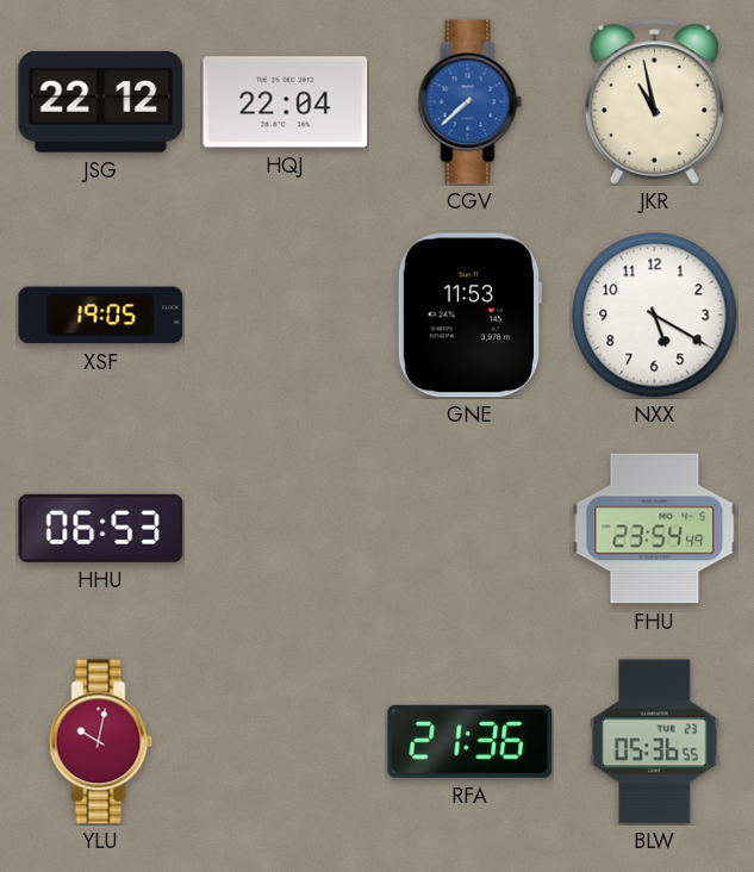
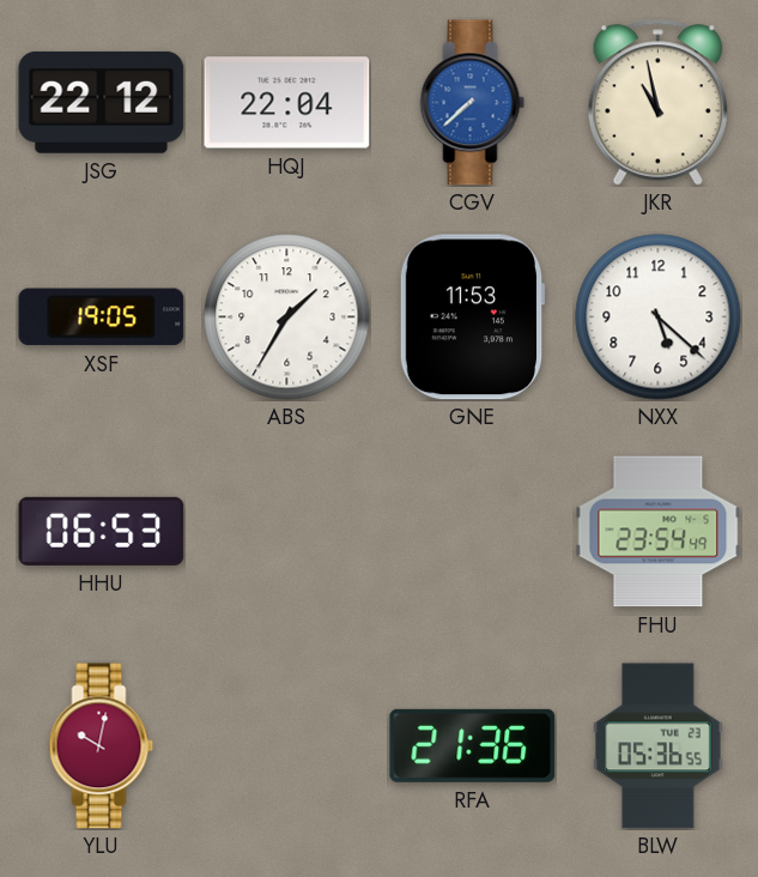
ABS: none -> 1:35
NXX: 5:20 -> 5:22
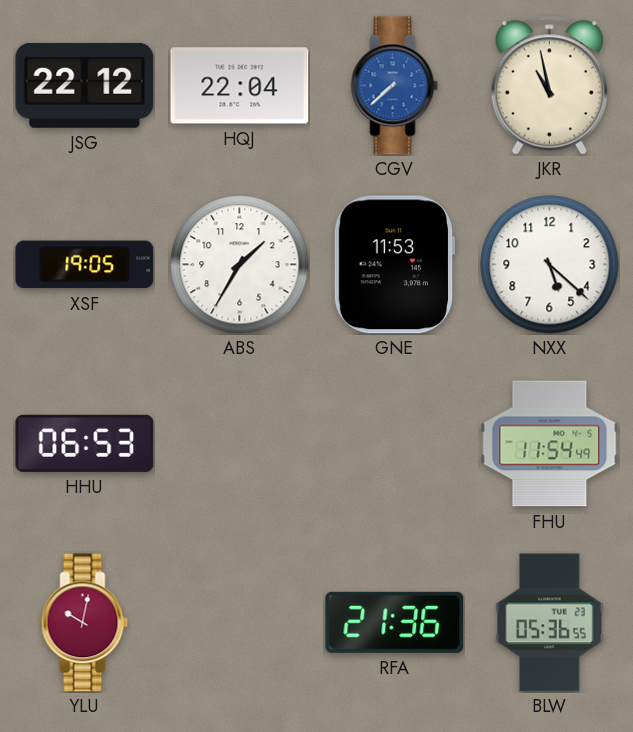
FHU: 23:54 -> 11:54
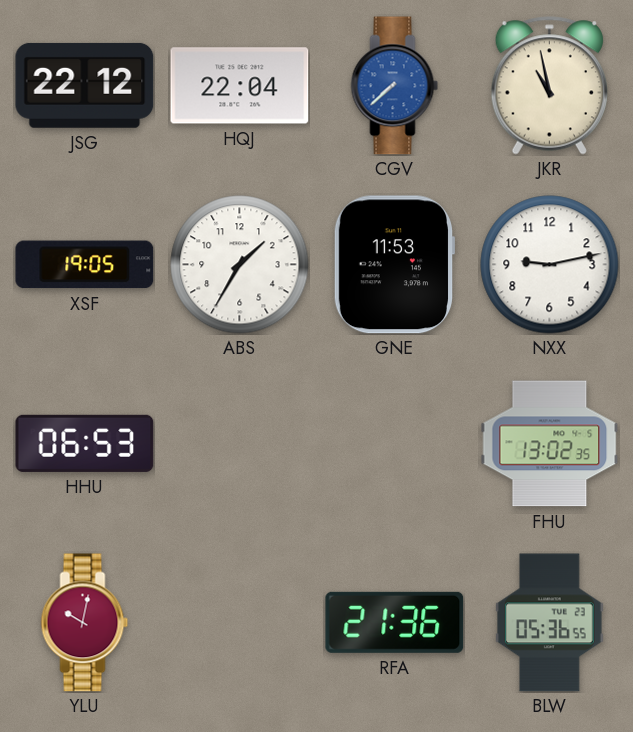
NXX: 5:22 -> 9:13
FHU: 11:54 -> 13:02
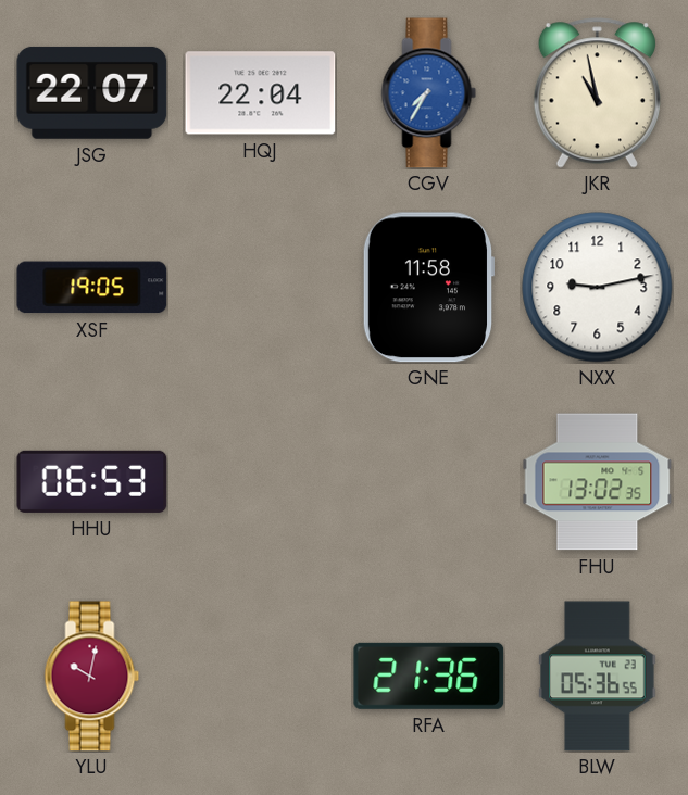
JSG: 22:12 -> 22:07
CGV: 7:38 -> 7:35
ABS: 1:35 -> none
GNE: 11:53 -> 11:58
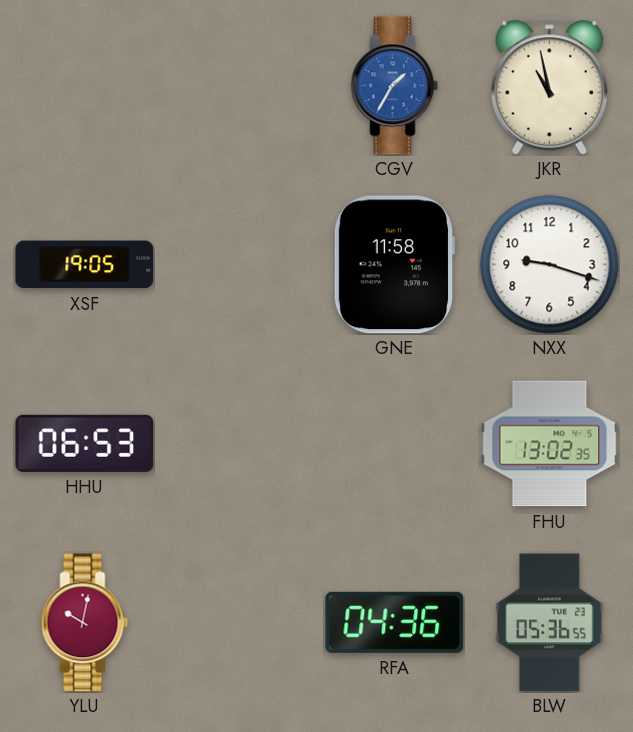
JSG: 22:07 -> none
HQJ: 22:04 -> none
CGV: 7:35 -> 1:35
NXX: 9:13 -> 9:18
RFA: 21:36 -> 04:36
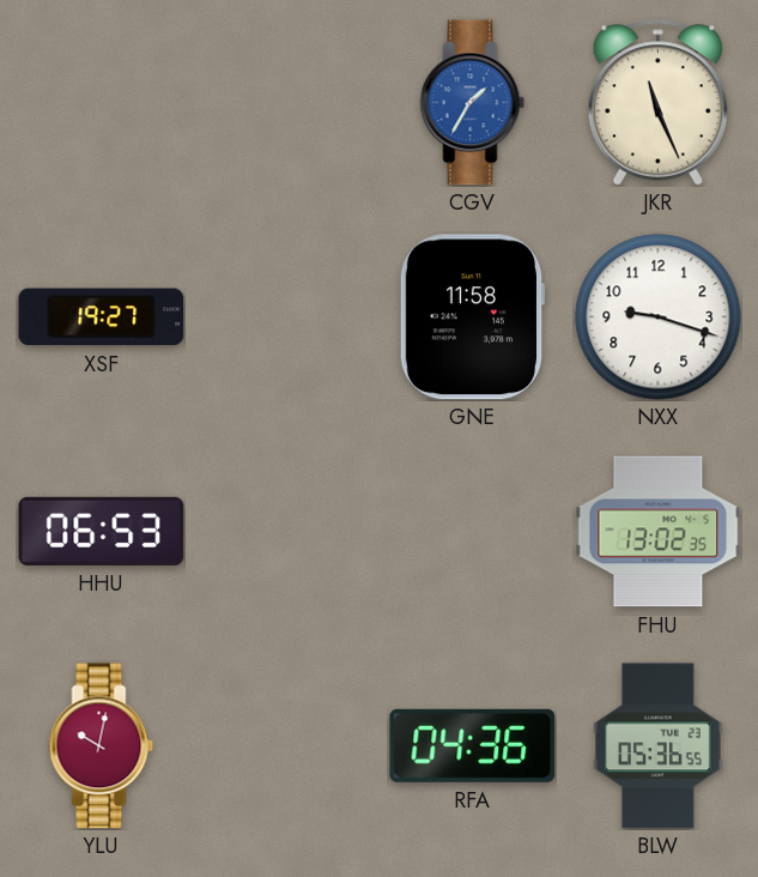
JKR: 10:58 -> 11:26
XSF: 19:05 -> 19:27
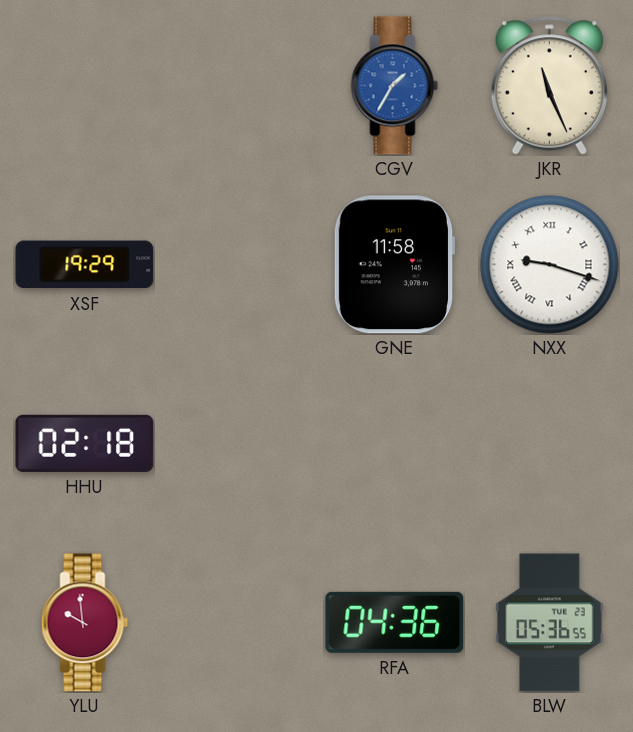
XSF: 19:27 -> 19:29
NXX numerals: Arabic -> Roman
HHU: 06:53 -> 02:18
FHU: 13:02 -> none
YLU: 10:02 -> 9:59
